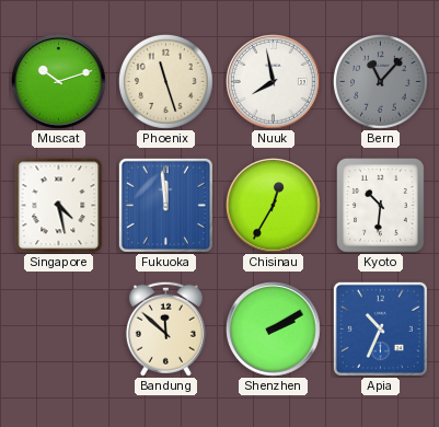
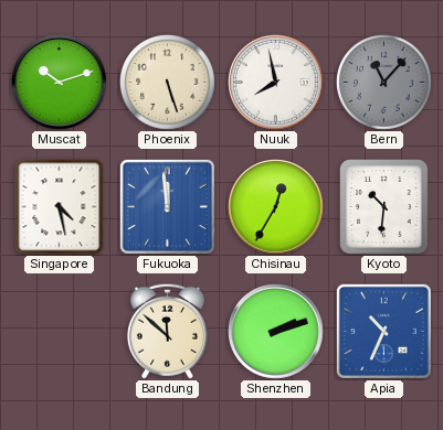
Phoenix: 11:27 -> 5:27
Shenzhen: 2:10 -> 2:12
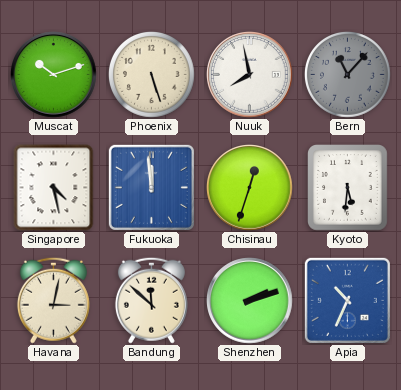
Chisinau: 12:35 -> 12:33
Kyoto: 10:31 -> 5:31
Havana: none -> 3:02
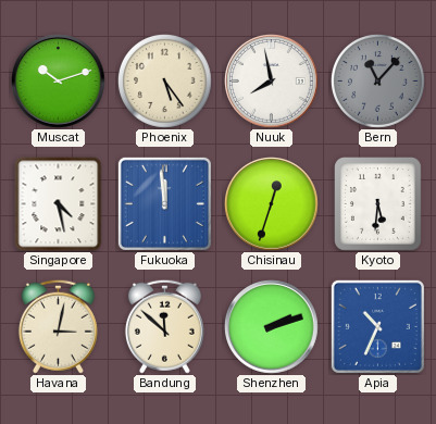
Phoenix: 5:27 -> 5:24
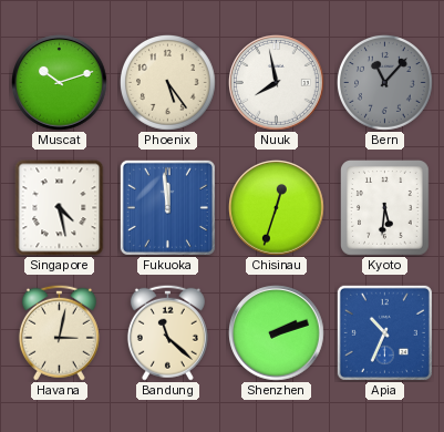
Bandung: 11:52 -> 11:22
